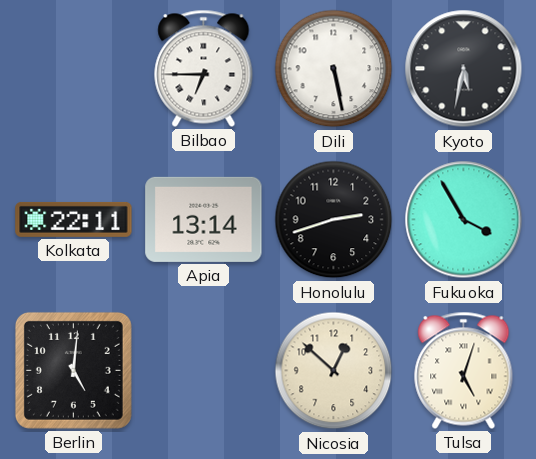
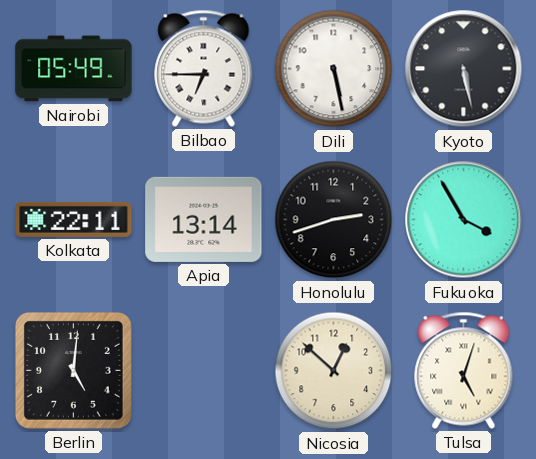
Nairobi: none -> 05:49
Kyoto: 5:32 -> 5:28
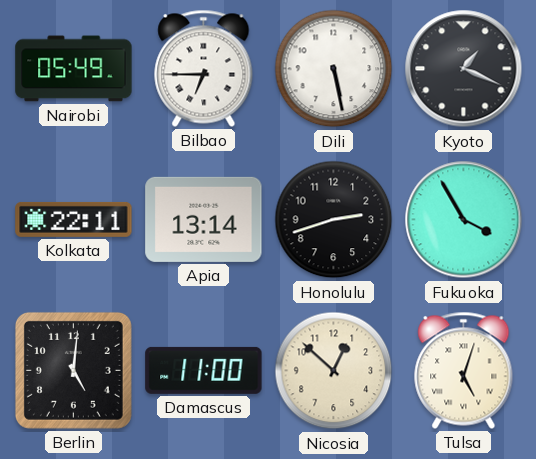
Kyoto: 5:28 -> 1:19
Damascus: none -> 11:00
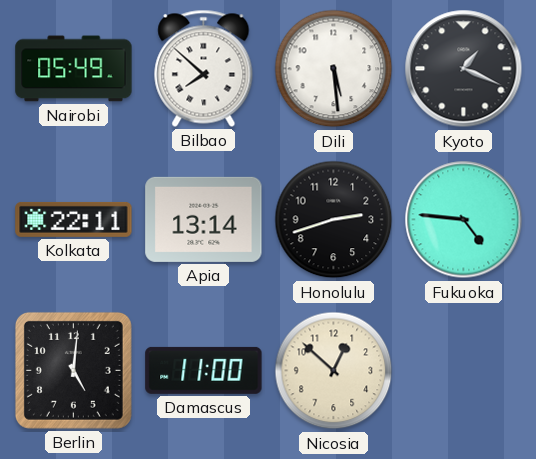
Bilbao: 6:45 -> 7:52
Dili: 5:28 -> 5:29
Fukuoka: 3:55 -> 4:46
Tulsa: 5:03 -> none
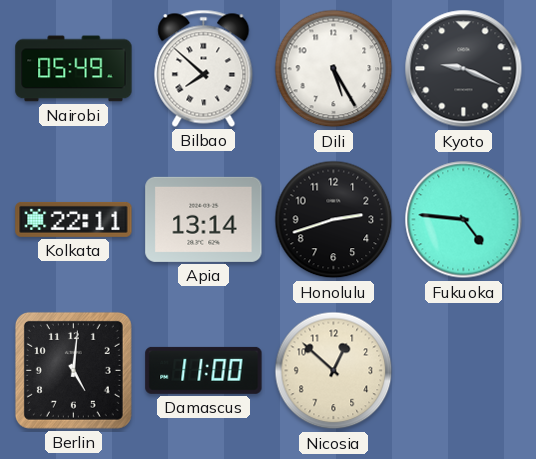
Dili: 5:29 -> 5:25
Kyoto: 1:19 -> 9:19
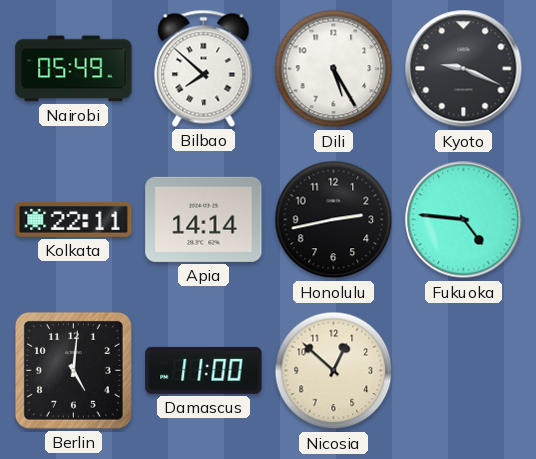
Apia: 13:14 -> 14:14
Honolulu: 2:42 -> 2:43
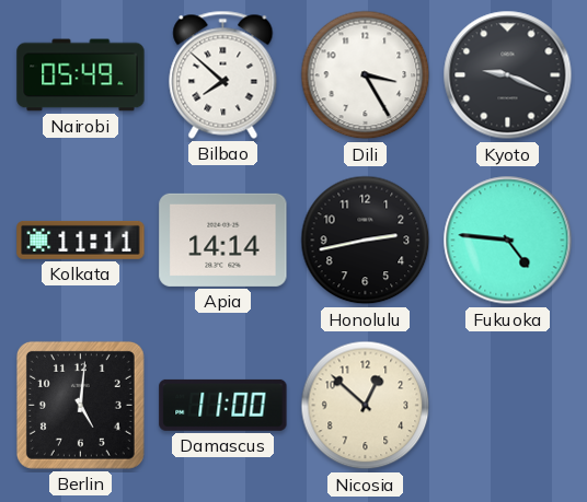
Dili: 5:25 -> 3:25
Kolkata: 22:11 -> 11:11
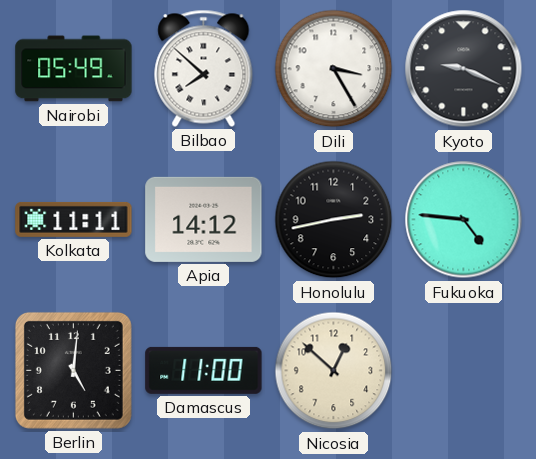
Apia: 14:14 -> 14:12
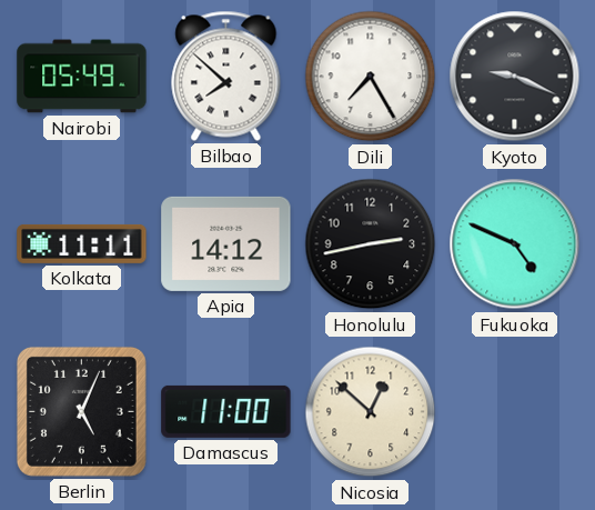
Dili: 3:25 -> 7:25
Fukuoka: 4:46 -> 4:49
Berlin: 5:01 -> 5:04
